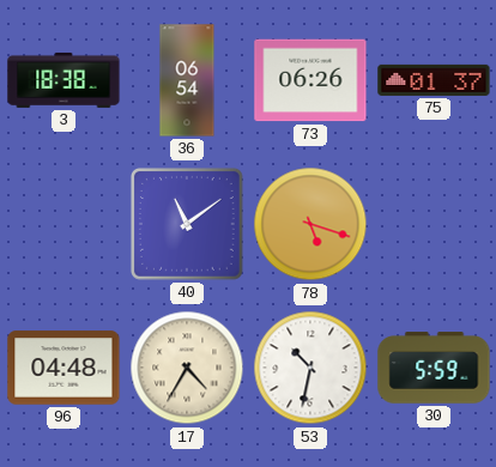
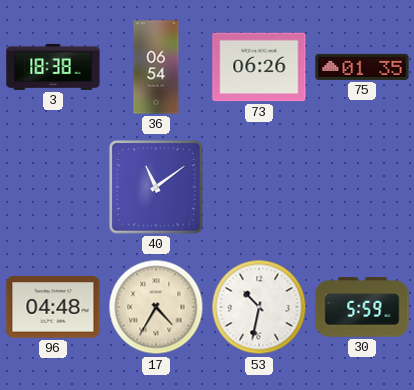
75: 01:37 -> 01:35
78: 5:18 -> none
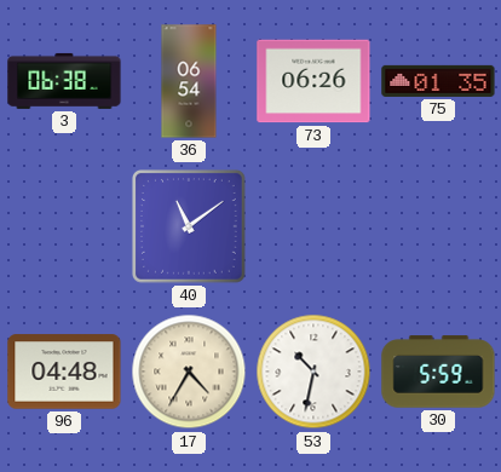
3: 18:38 -> 06:38
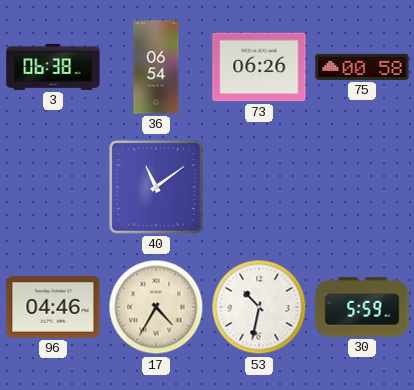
75: 01:35 -> 00:58
96: 04:48 -> 04:46
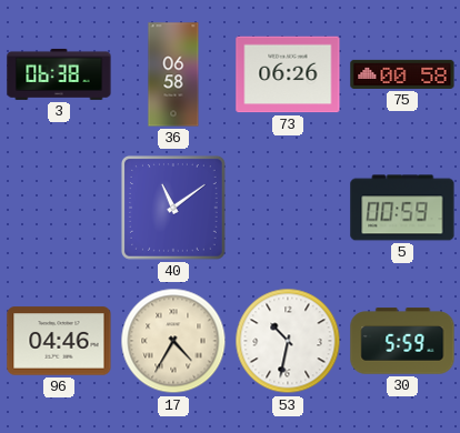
36: 06:54 -> 06:58
5: none -> 00:59
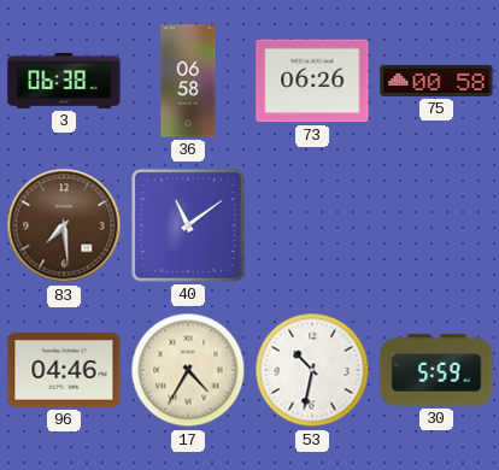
83: none -> 7:29
5: 00:59 -> none
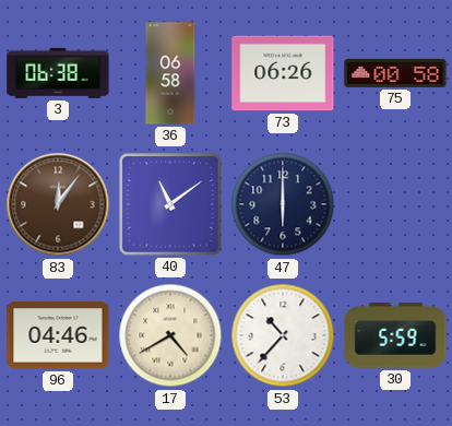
83: 7:29 -> 12:06
47: none -> 6:00
17: 4:35 -> 4:40
53: 10:32 -> 10:37
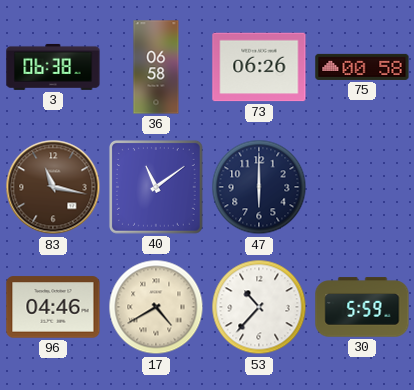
83: 12:06 -> 11:17
